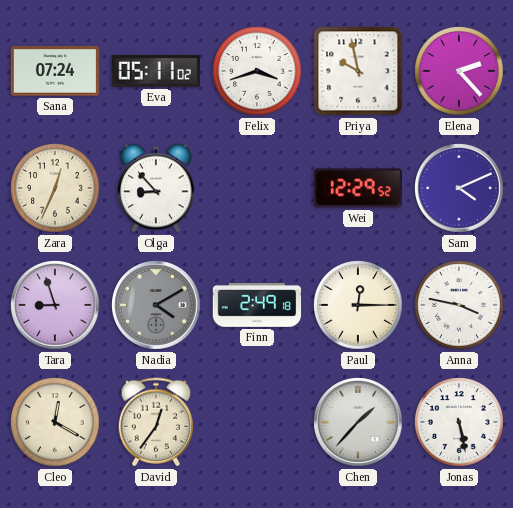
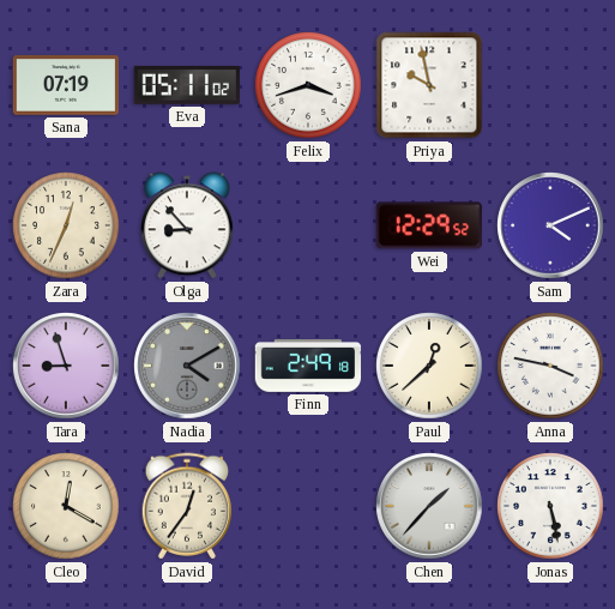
Sana: 07:24 -> 07:19
Elena: 2:23 -> none
Paul: 12:15 -> 12:38
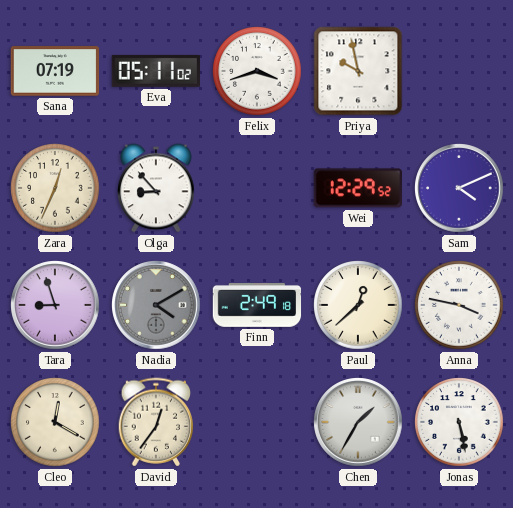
Chen: 1:37 -> 1:35
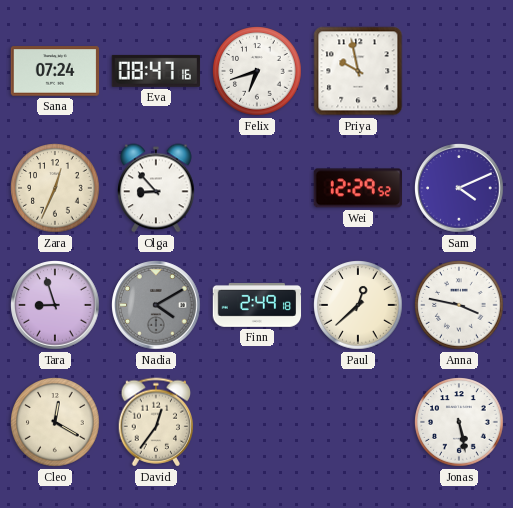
Sana: 07:19 -> 07:24
Eva: 05:11 -> 08:47
Felix: 3:42 -> 6:42
Chen: 1:35 -> none
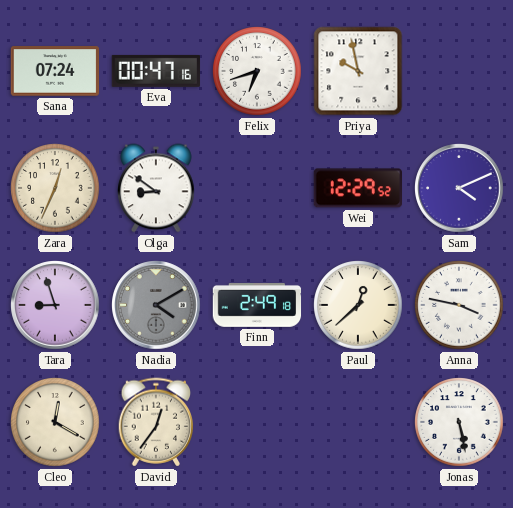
Eva: 08:47 -> 00:47
Olga: 8:53 -> 8:51
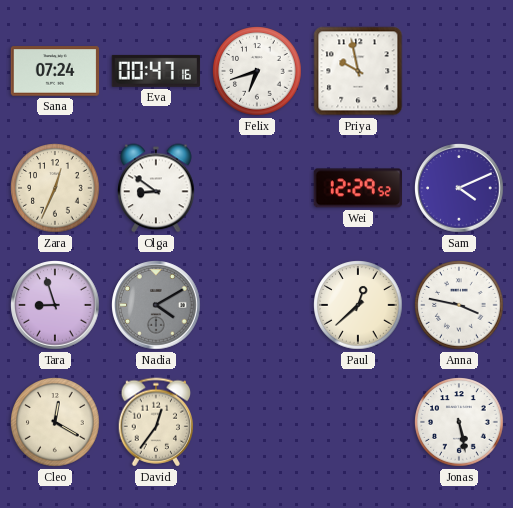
Finn: 2:49 -> none
